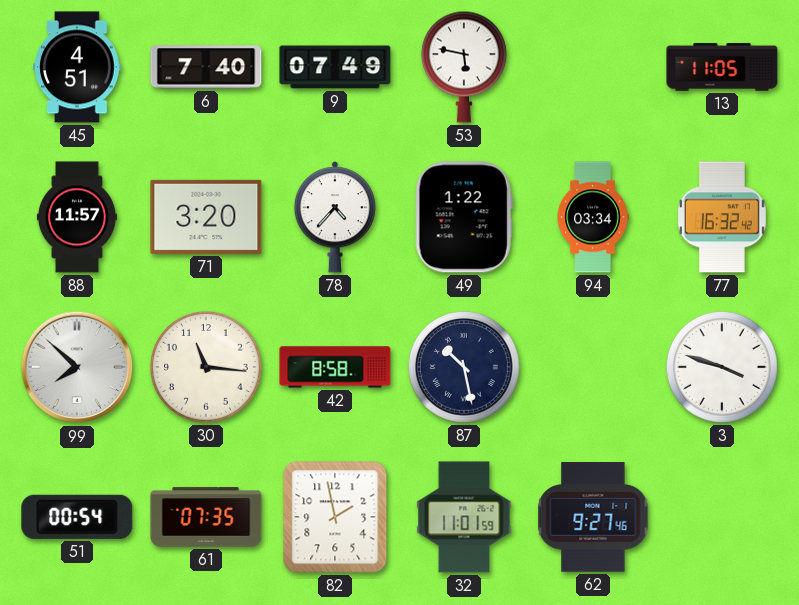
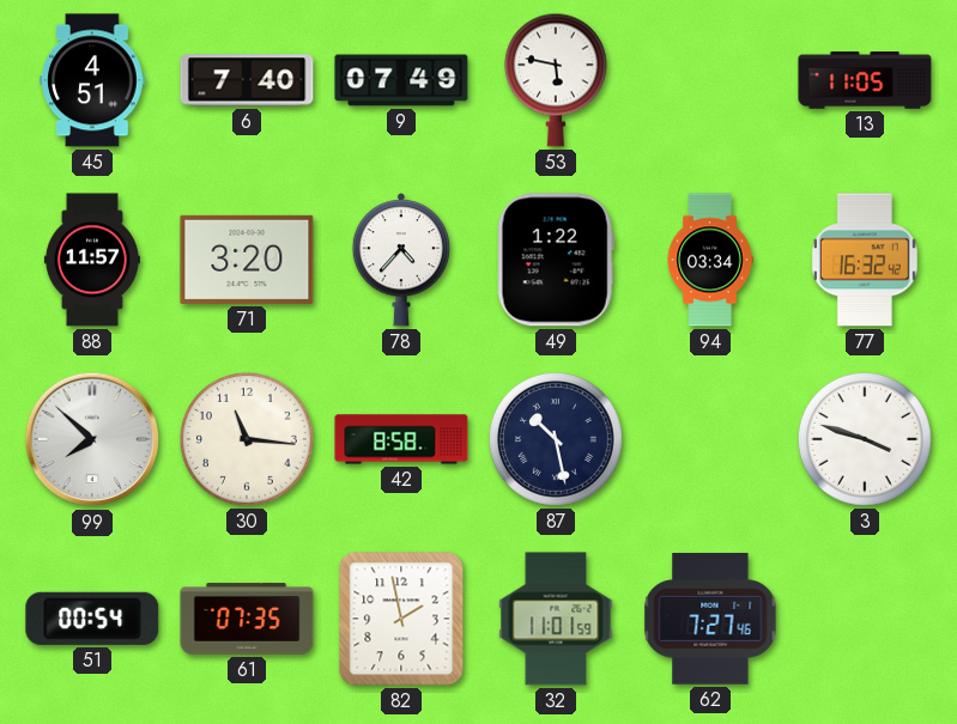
62: 9:27 -> 7:27
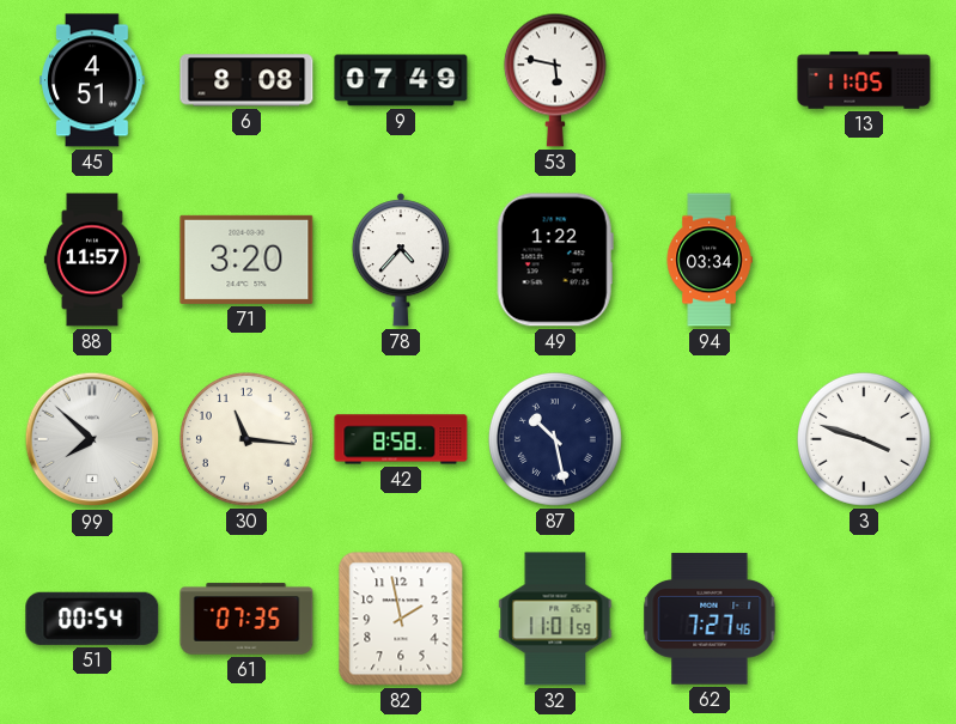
6: 7:40 -> 8:08
77: 16:32 -> none
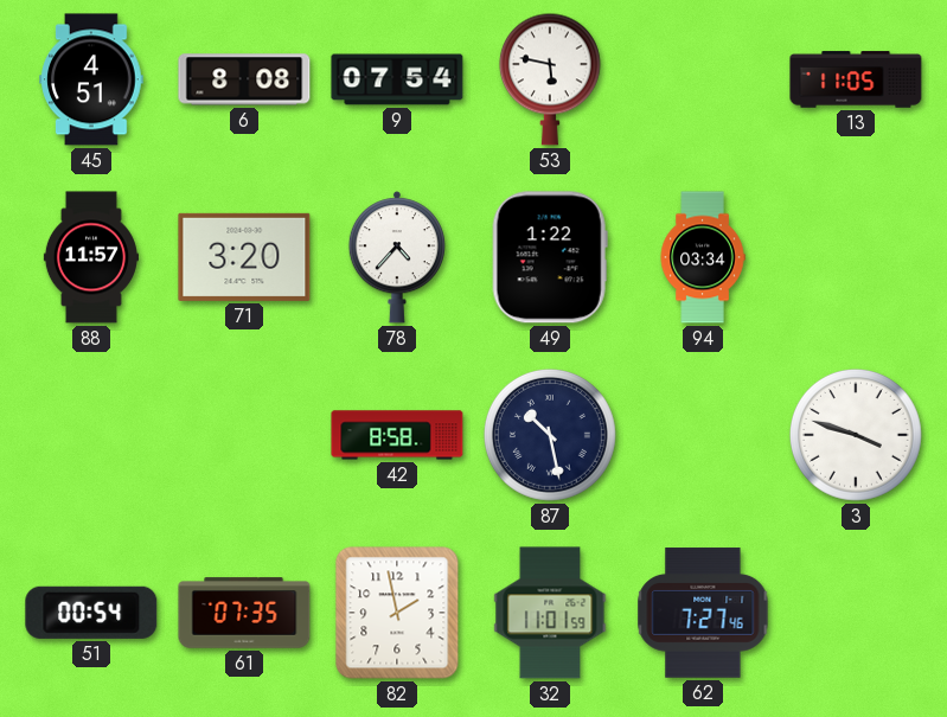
9: 07:49 -> 07:54
99: 7:52 -> none
30: 11:16 -> none
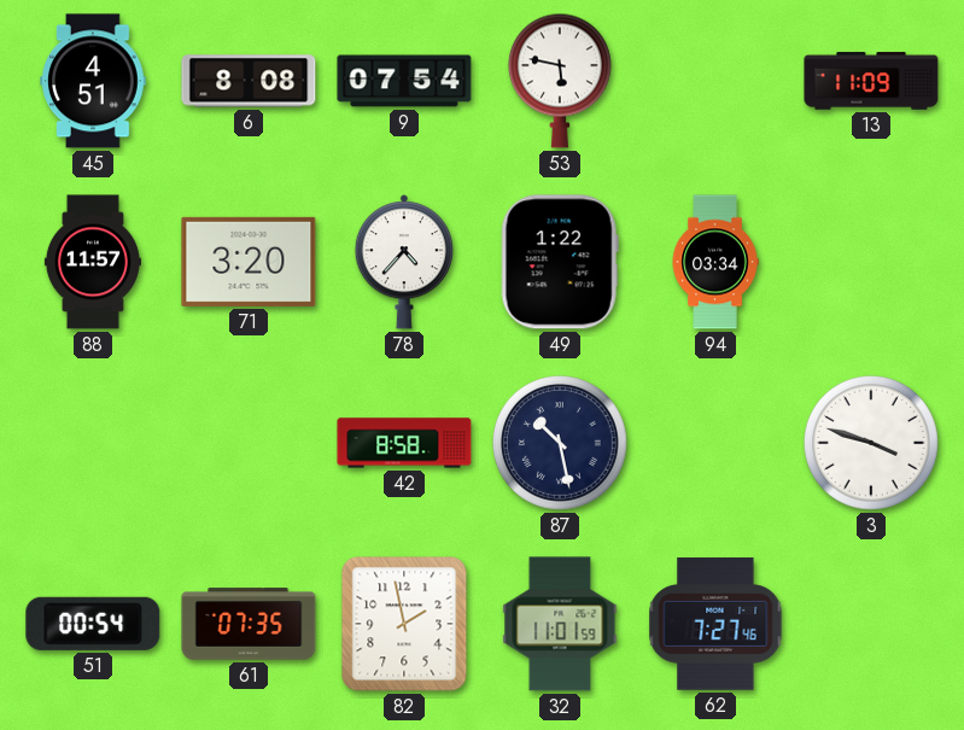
13: 11:05 -> 11:09
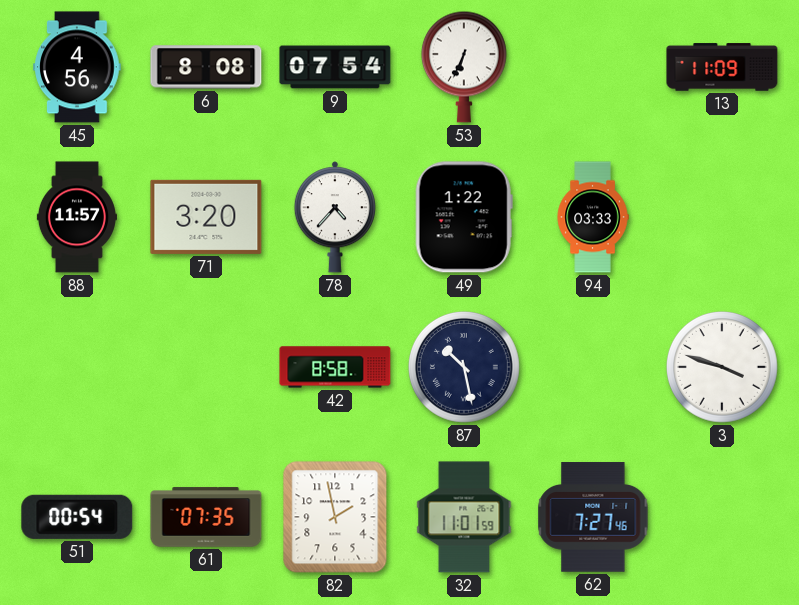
45: 4:51 -> 4:56
53: 5:47 -> 6:34
94: 03:34 -> 03:33
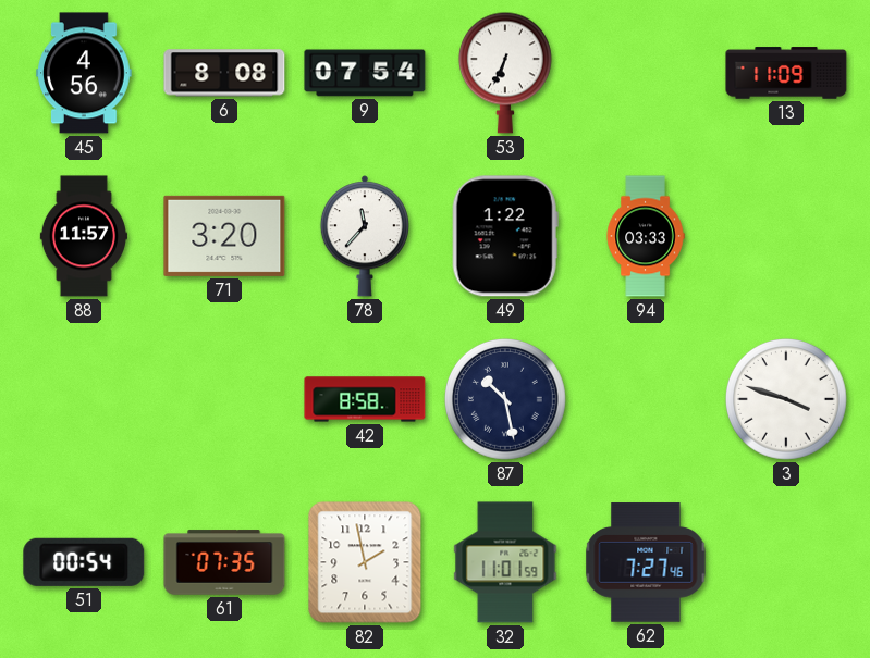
78: 4:37 -> 11:37
